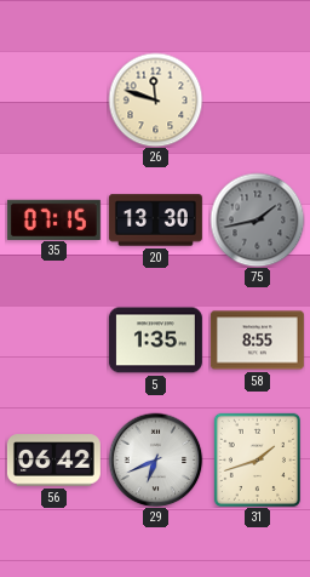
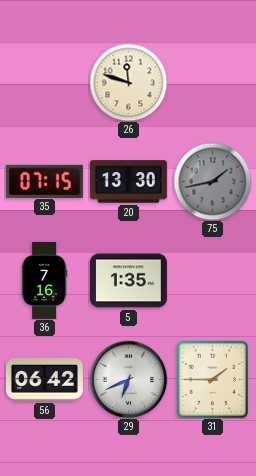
36: none -> 7:16
58: 8:55 -> none
31: 1:42 -> 1:45
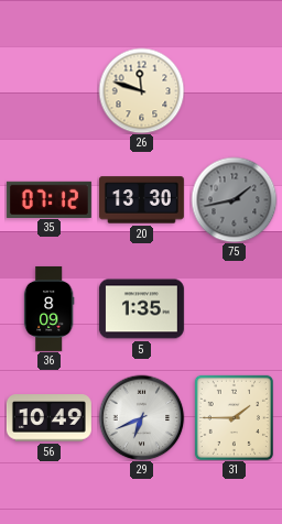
35: 07:15 -> 07:12
36: 7:16 -> 8:09
56: 06:42 -> 10:49
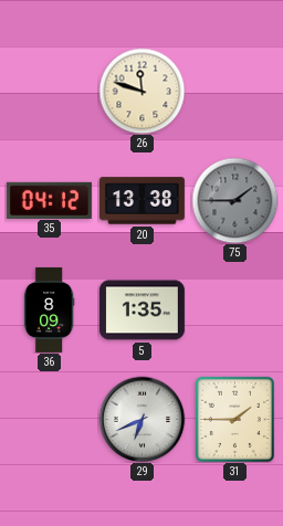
35: 07:12 -> 04:12
20: 13:30 -> 13:38
75: 1:43 -> 1:45
56: 10:49 -> none
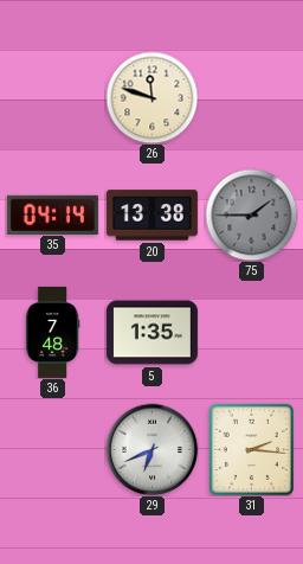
35: 04:12 -> 04:14
36: 8:09 -> 7:48
31: 1:45 -> 2:16
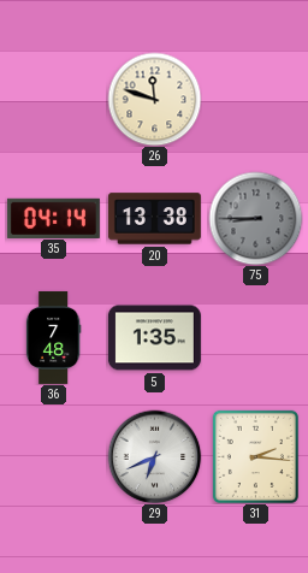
75: 1:45 -> 8:45
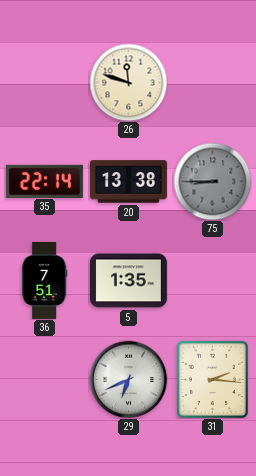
35: 04:14 -> 22:14
36: 7:48 -> 7:51
